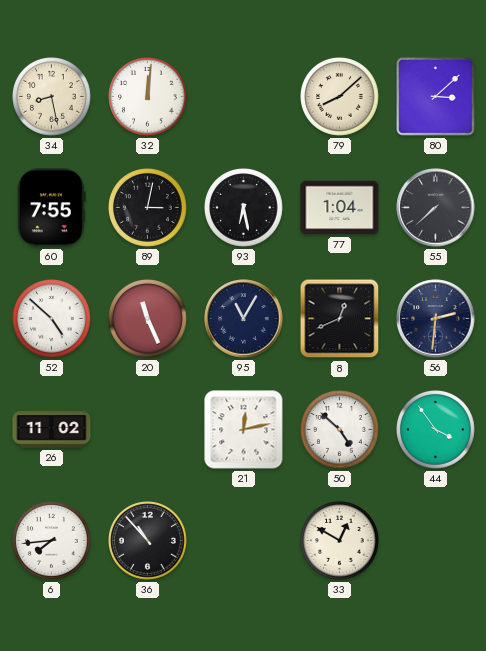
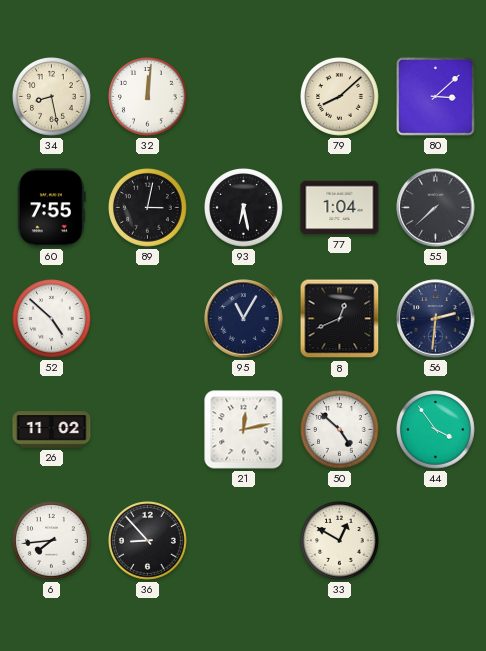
20: 11:26 -> none
36: 10:53 -> 8:53
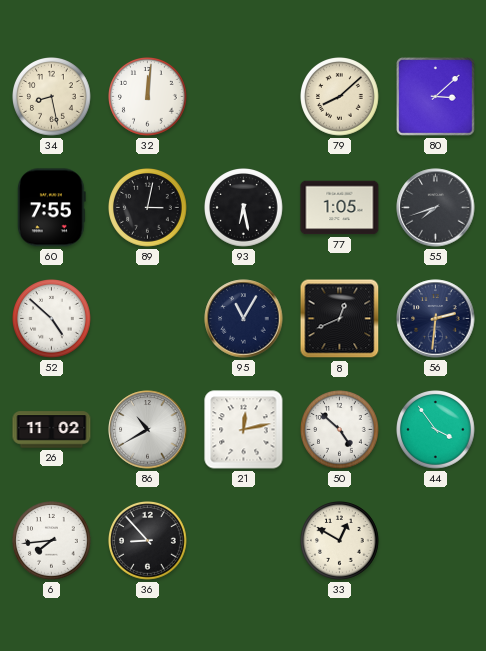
77: 1:04 -> 1:05
55: 7:38 -> 7:42
86: none -> 10:40
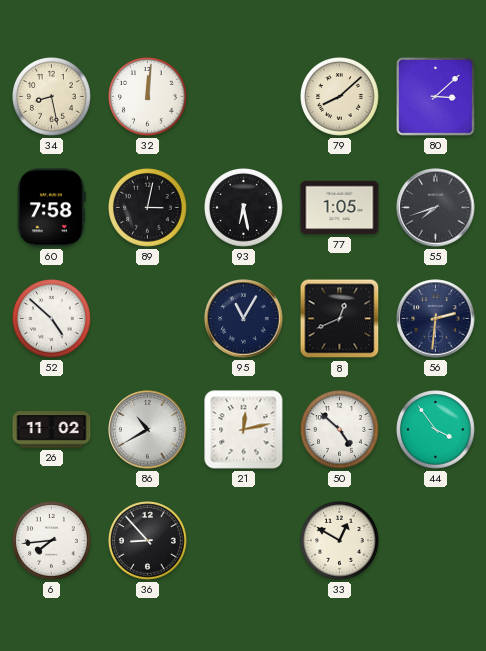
60: 7:55 -> 7:58
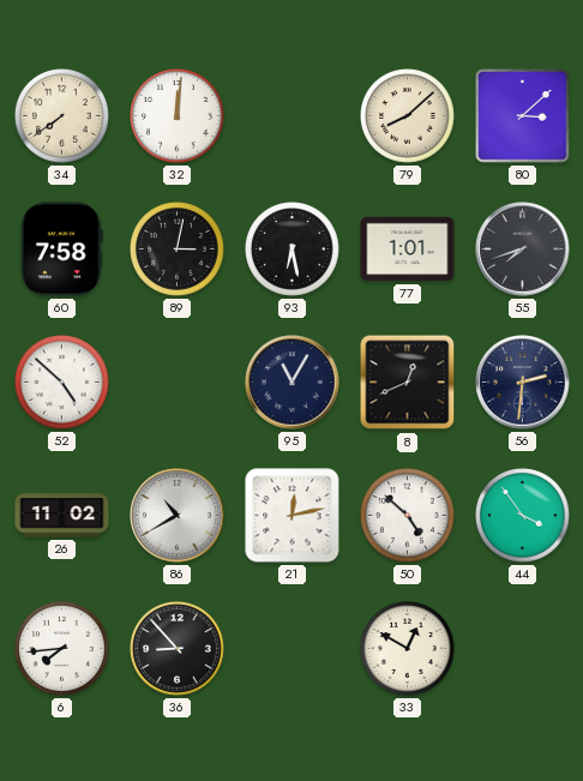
34: 8:28 -> 7:39
77: 1:05 -> 1:01
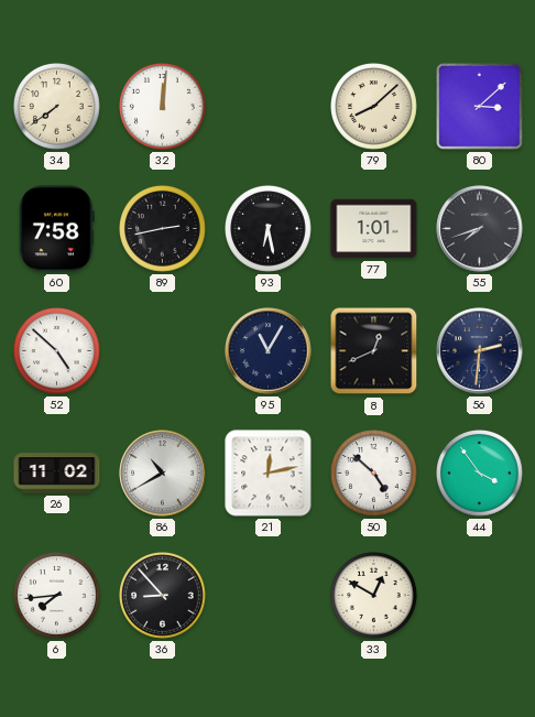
89: 3:02 -> 2:43
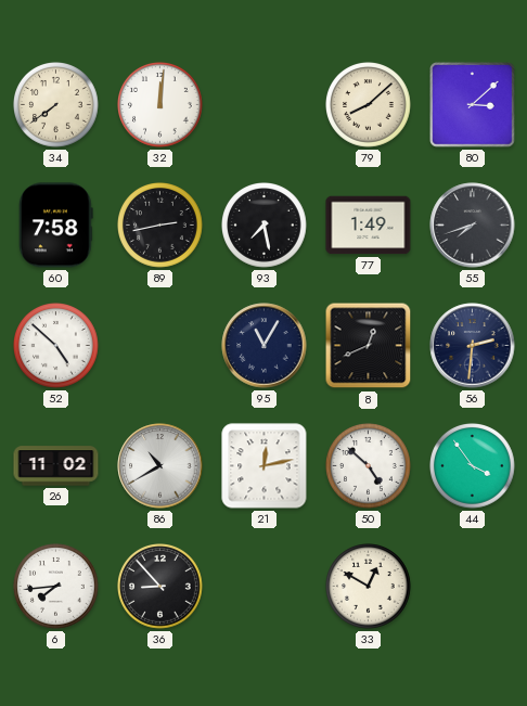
93: 6:28 -> 7:28
77: 1:01 -> 1:49
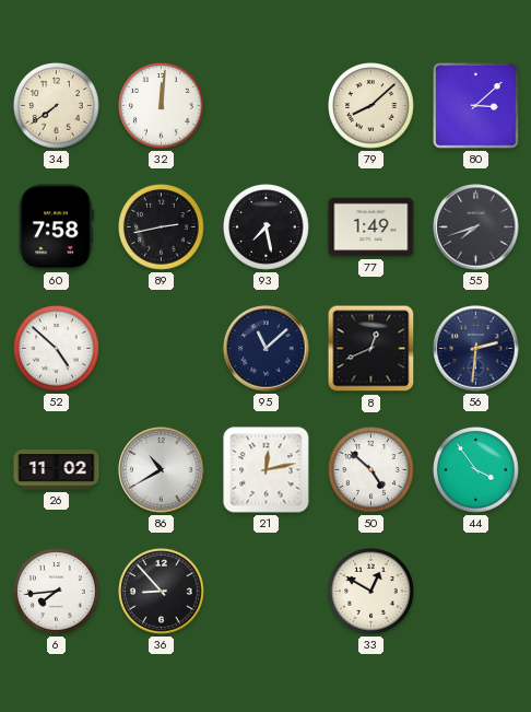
95: 11:05 -> 11:08
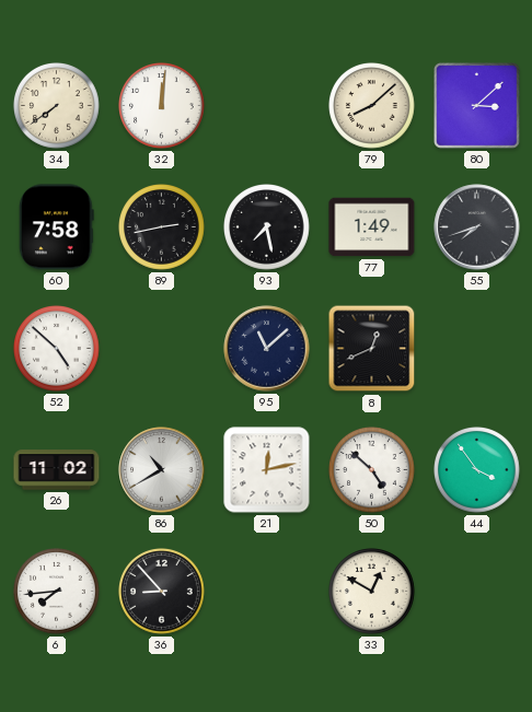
56: 2:31 -> none
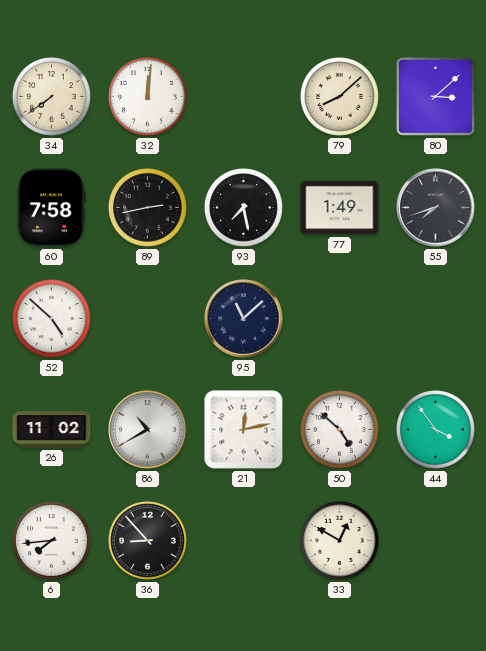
8: 12:41 -> none
